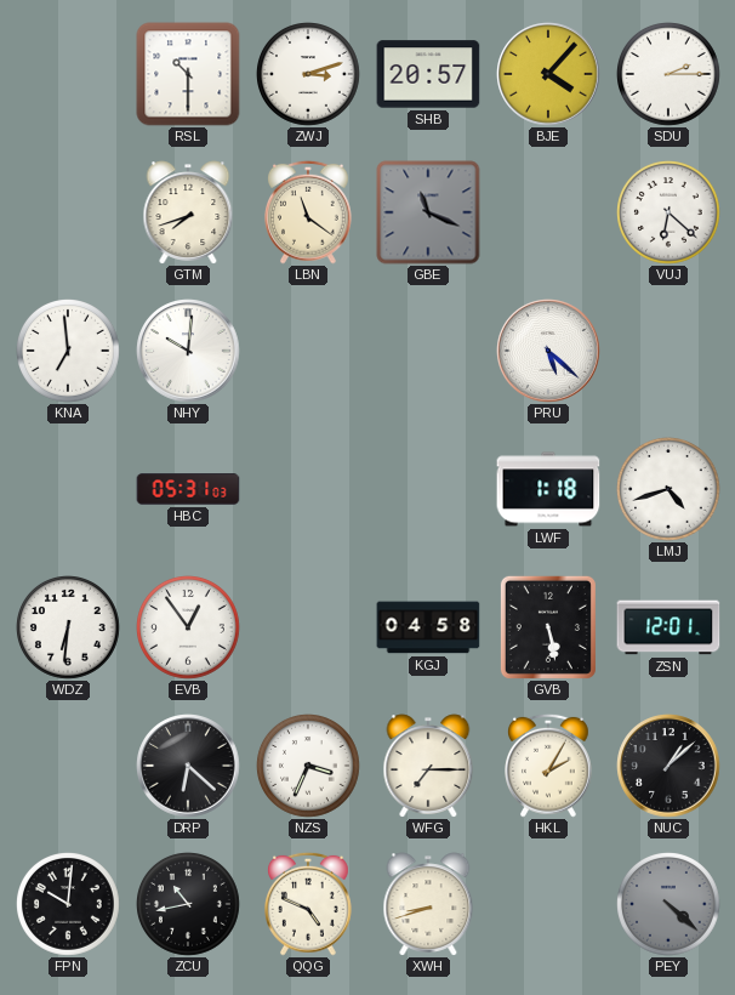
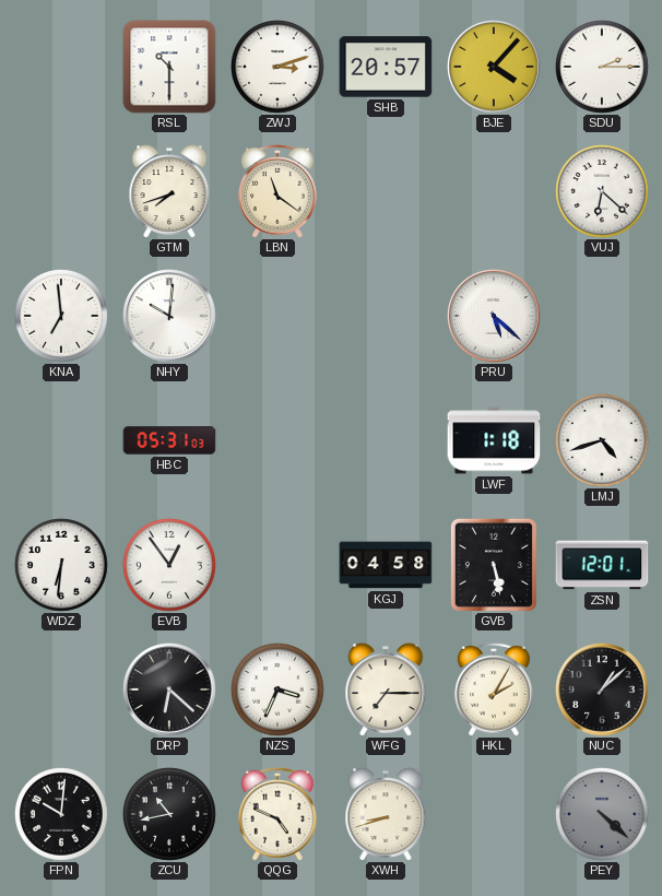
GBE: 11:19 -> none
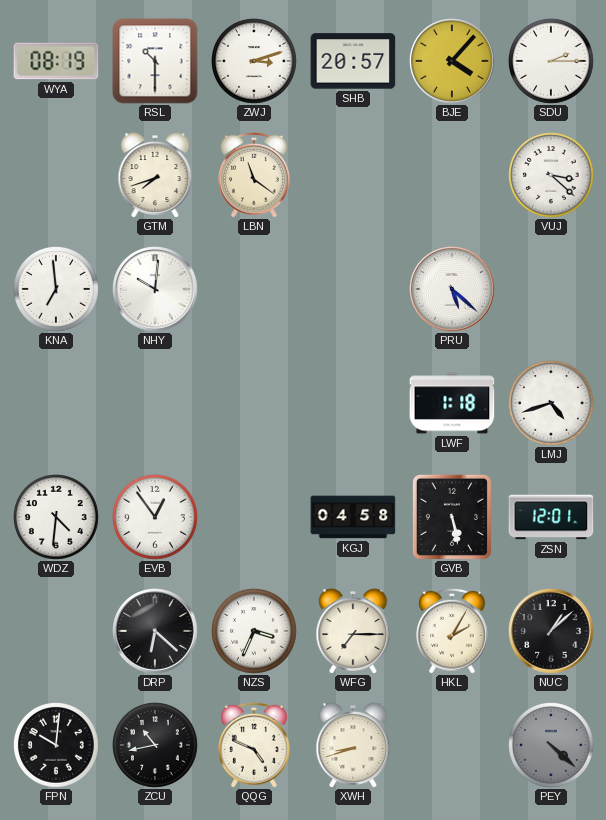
WYA: none -> 08:19
VUJ: 6:22 -> 3:22
HBC: 05:31 -> none
WDZ: 6:31 -> 4:31
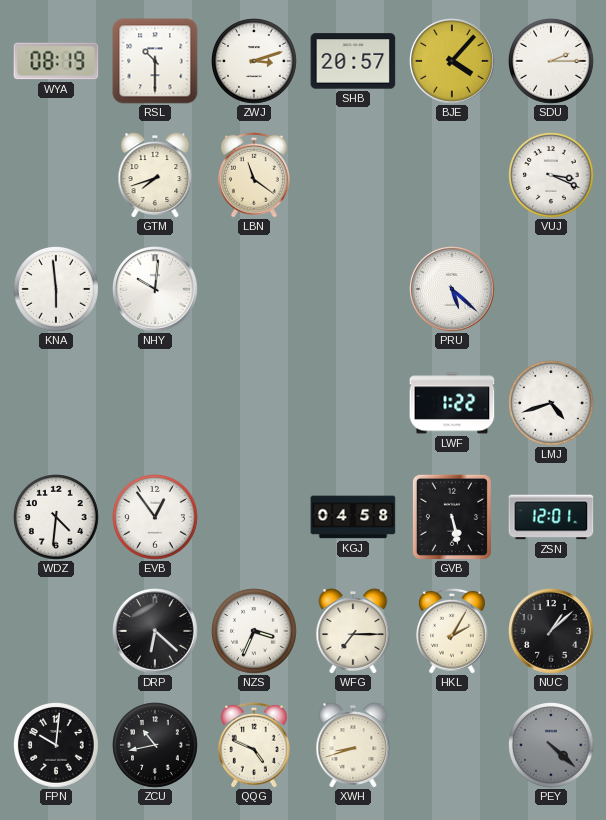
VUJ: 3:22 -> 3:19
KNA: 6:59 -> 5:59
LWF: 1:18 -> 1:22
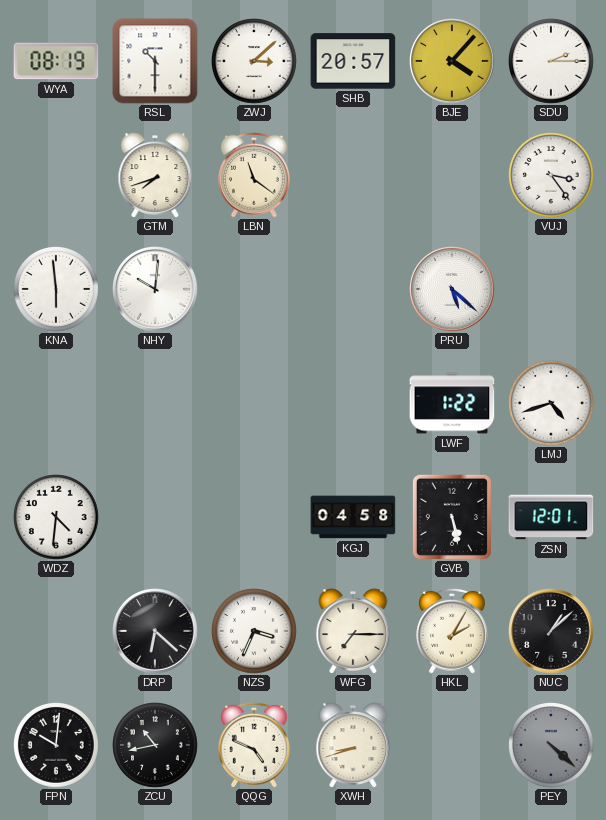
ZWJ: 3:12 -> 3:08
VUJ: 3:19 -> 3:24
EVB: 12:54 -> none
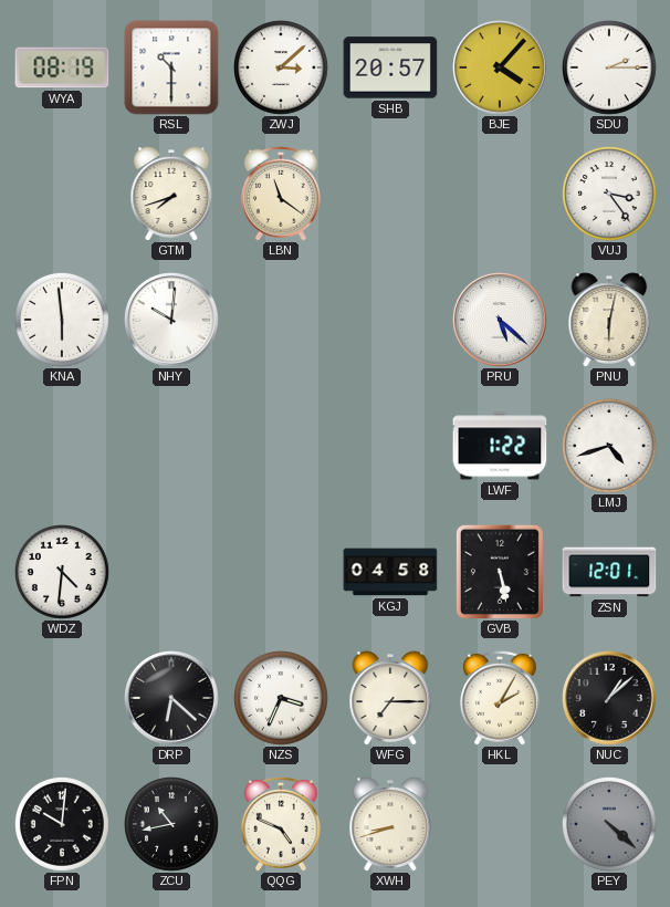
PNU: none -> 6:02
